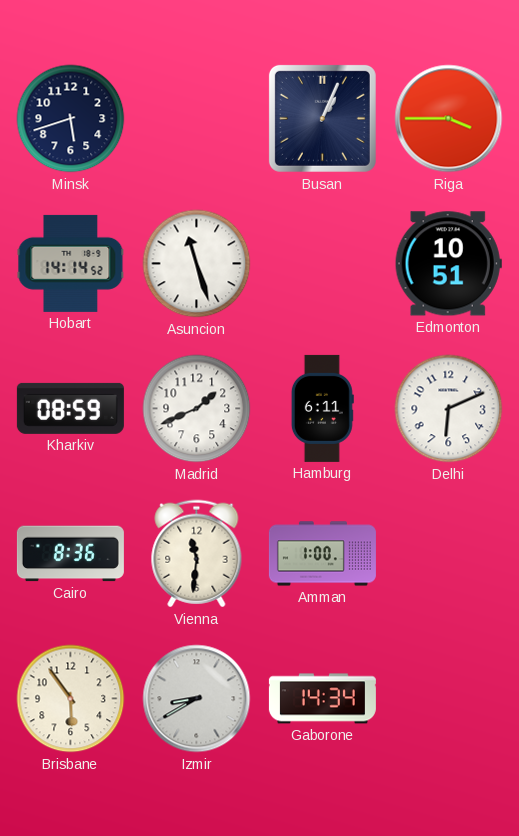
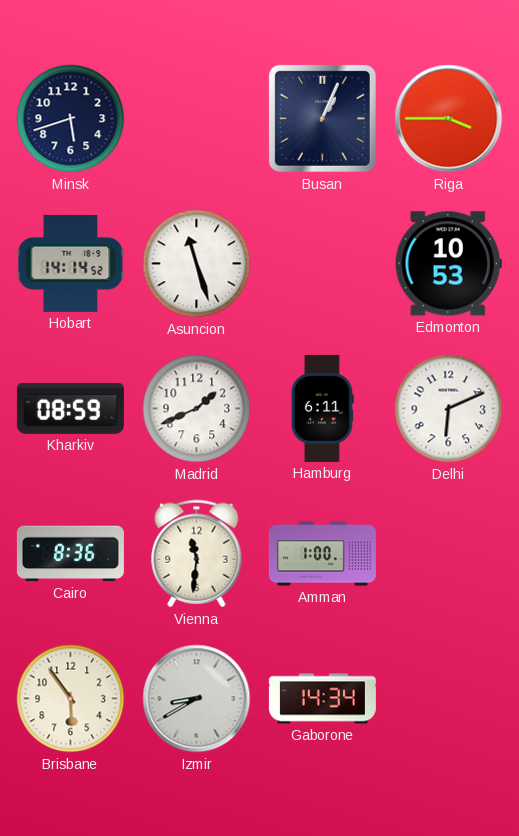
Edmonton: 10:51 -> 10:53
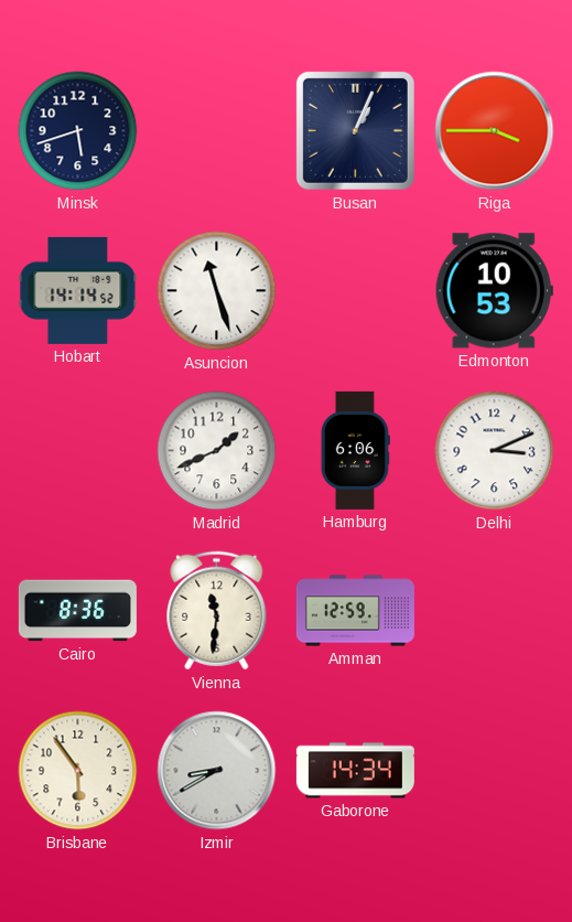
Kharkiv: 08:59 -> none
Hamburg: 6:11 -> 6:06
Delhi: 6:11 -> 3:11
Amman: 1:00 -> 12:59
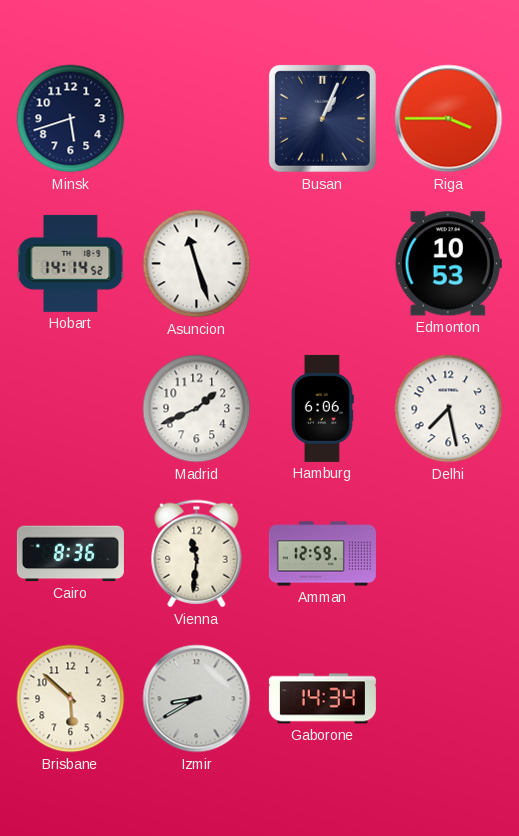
Delhi: 3:11 -> 7:28
Brisbane: 5:54 -> 5:52
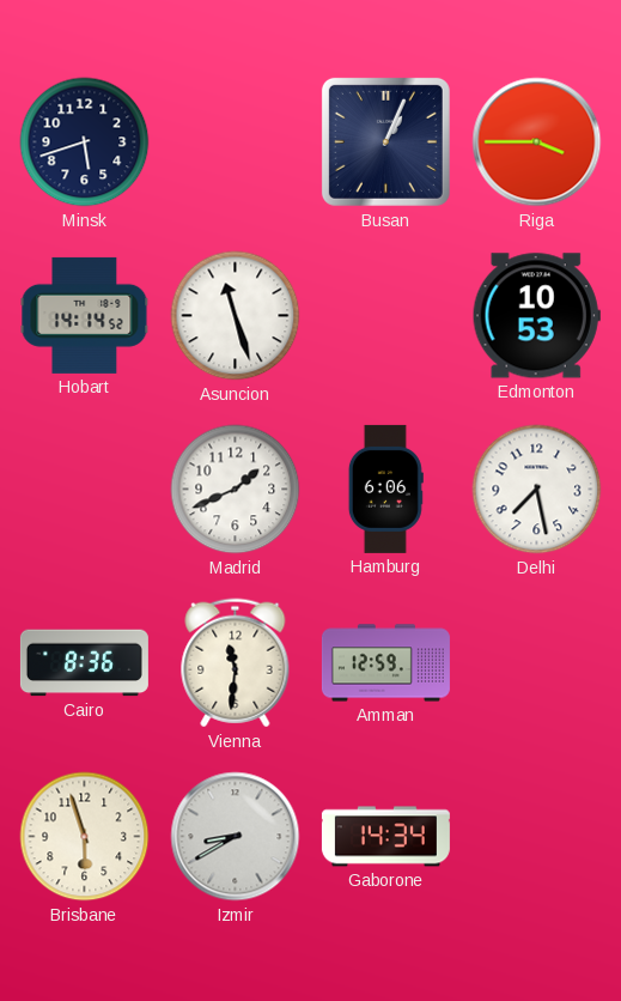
Brisbane: 5:52 -> 5:57
